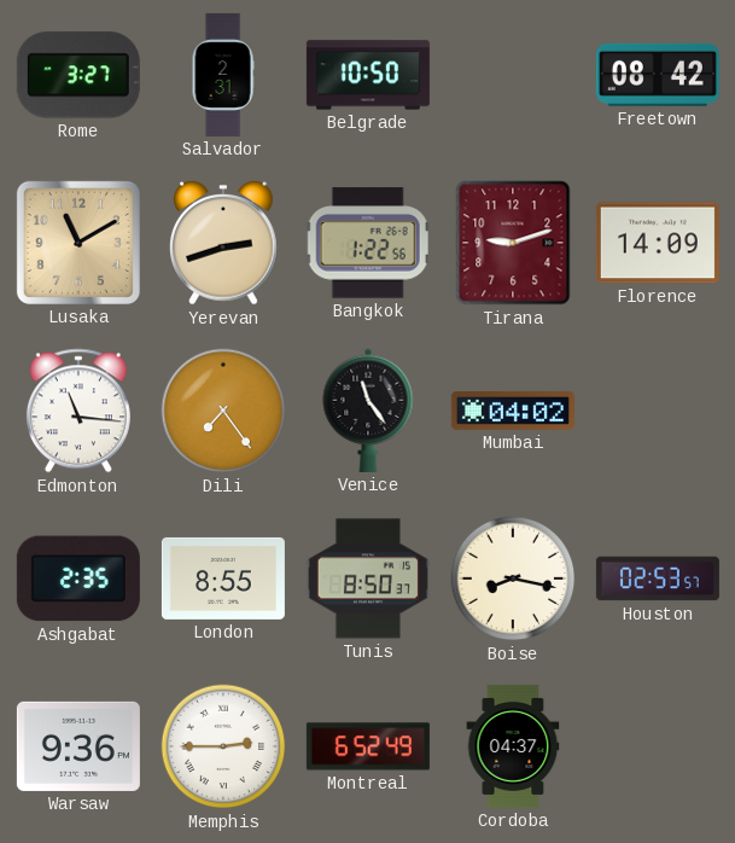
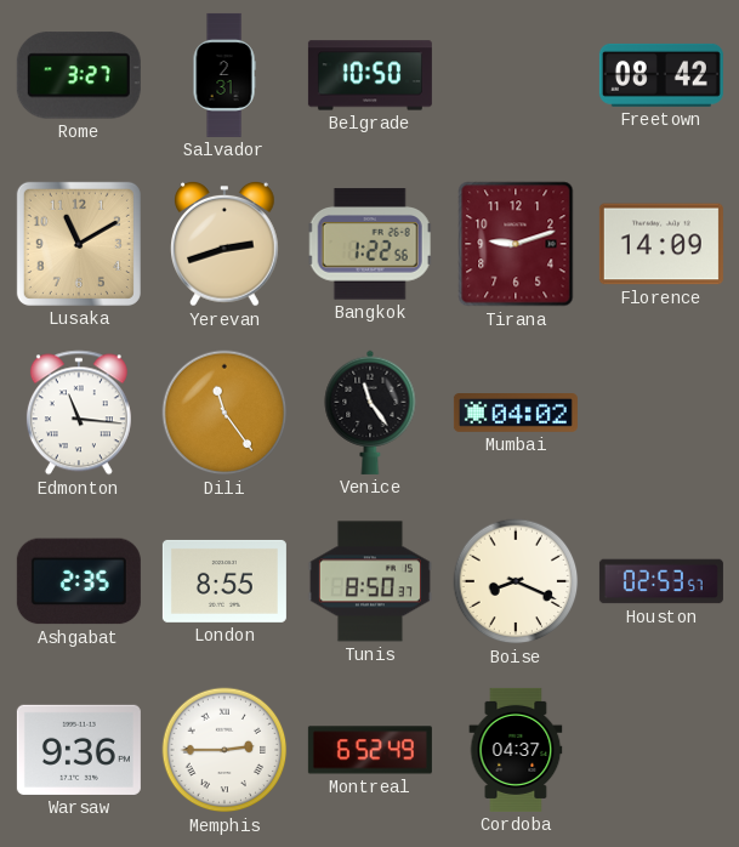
Dili: 7:24 -> 11:24
Boise: 8:17 -> 8:19
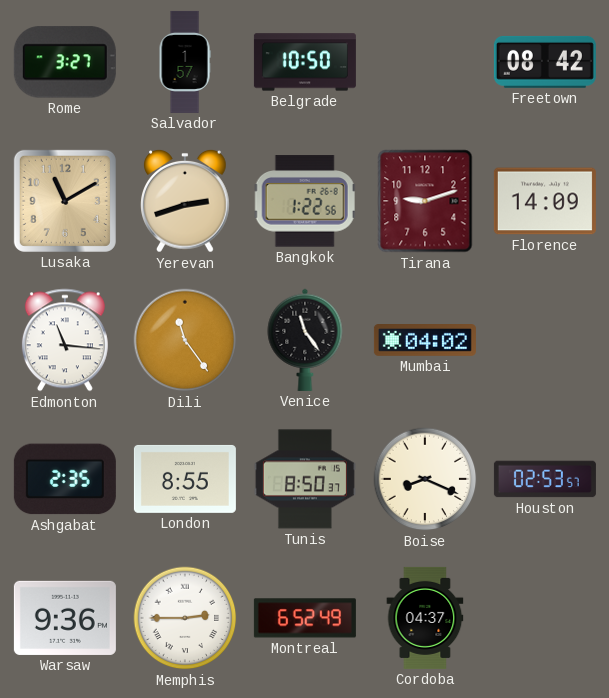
Salvador: 2:31 -> 1:57
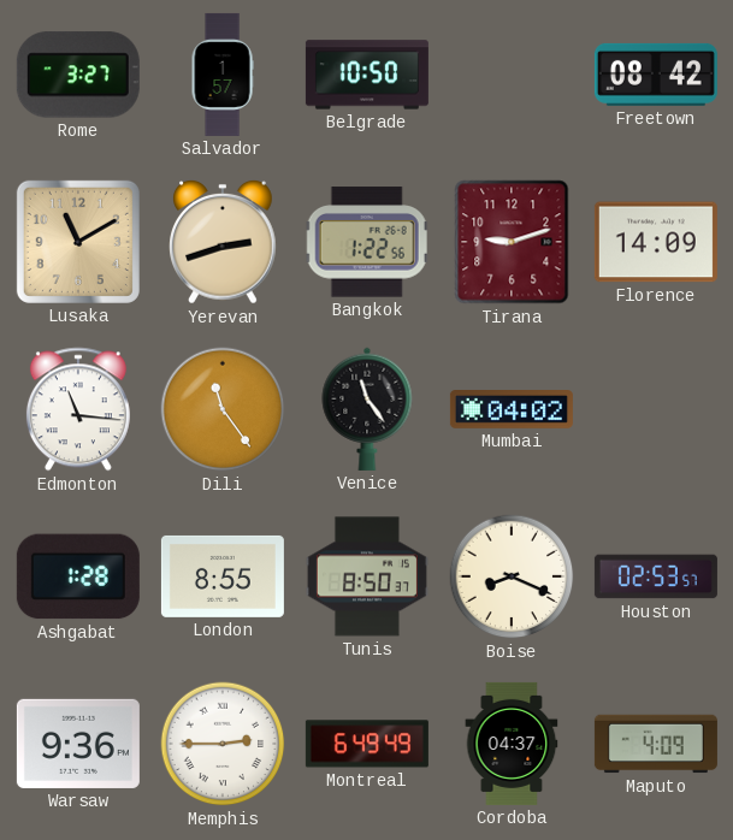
Ashgabat: 2:35 -> 1:28
Montreal: 6:52 -> 6:49
Maputo: none -> 4:09
